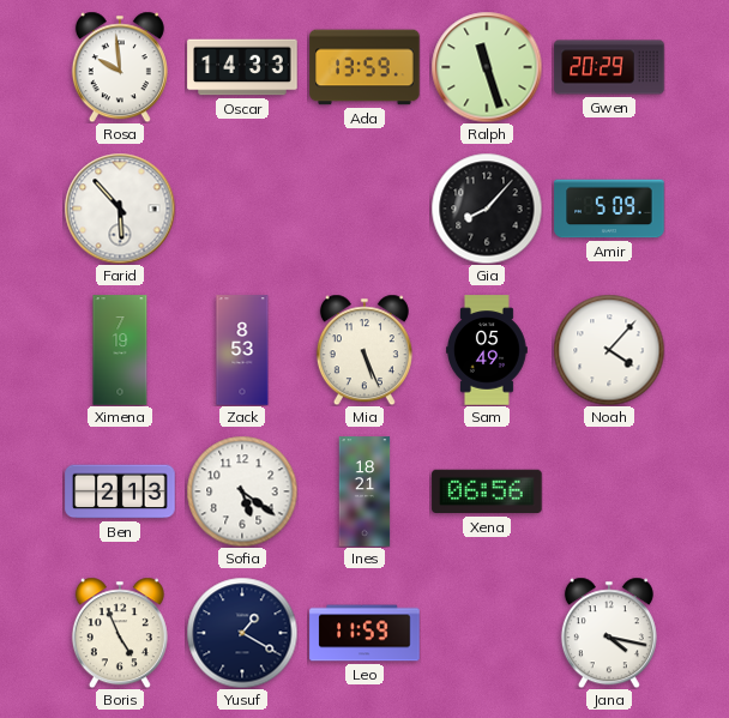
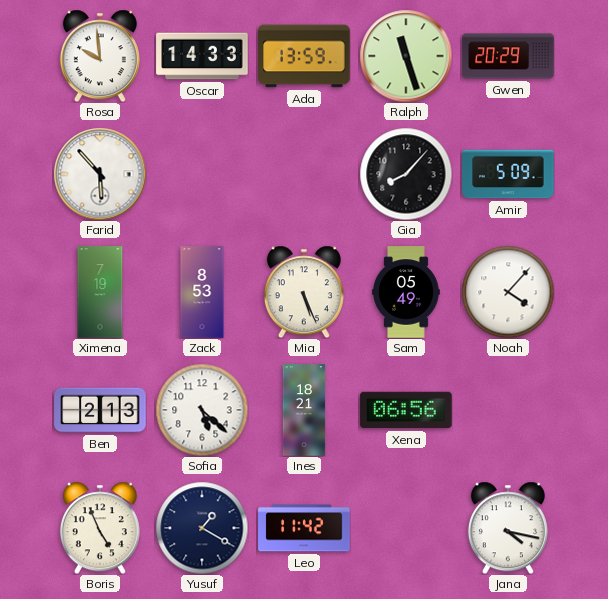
Sofia: 5:21 -> 5:22
Leo: 11:59 -> 11:42
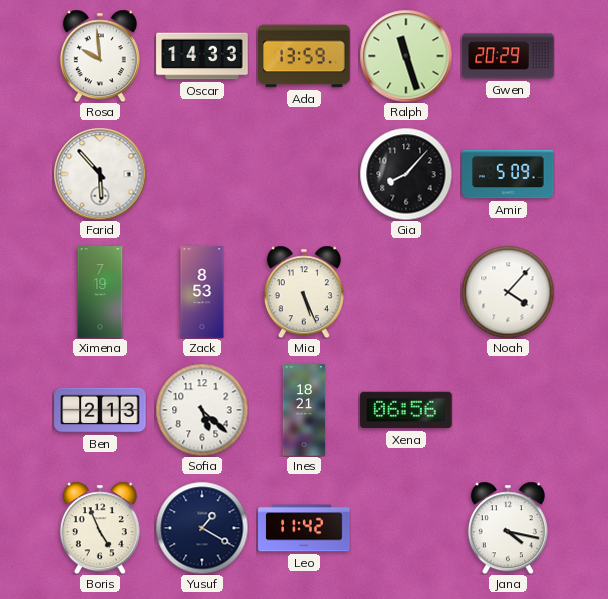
Sam: 05:49 -> none
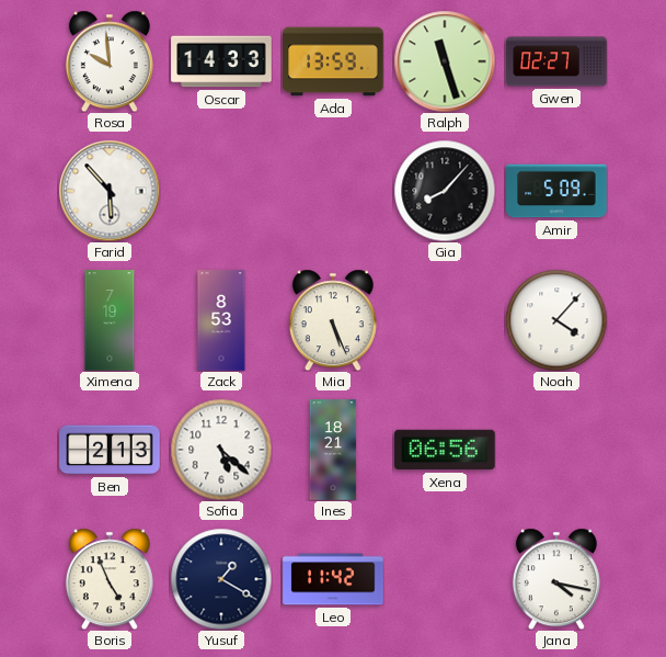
Gwen: 20:29 -> 02:27
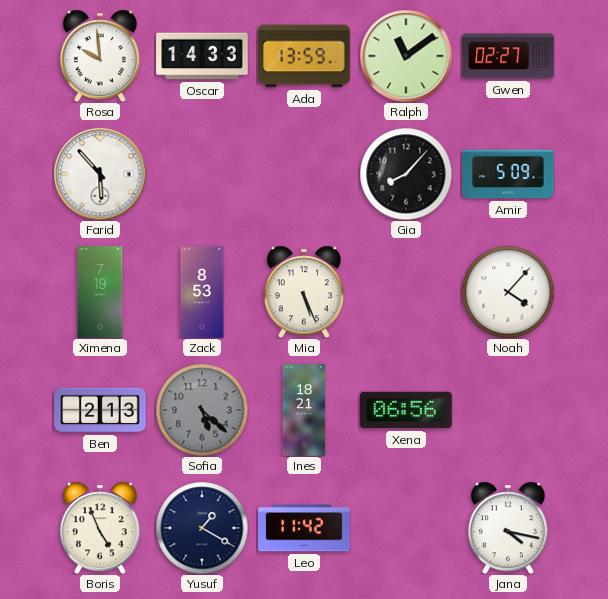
Ralph: 11:27 -> 11:09
Sofia dial: white -> grey
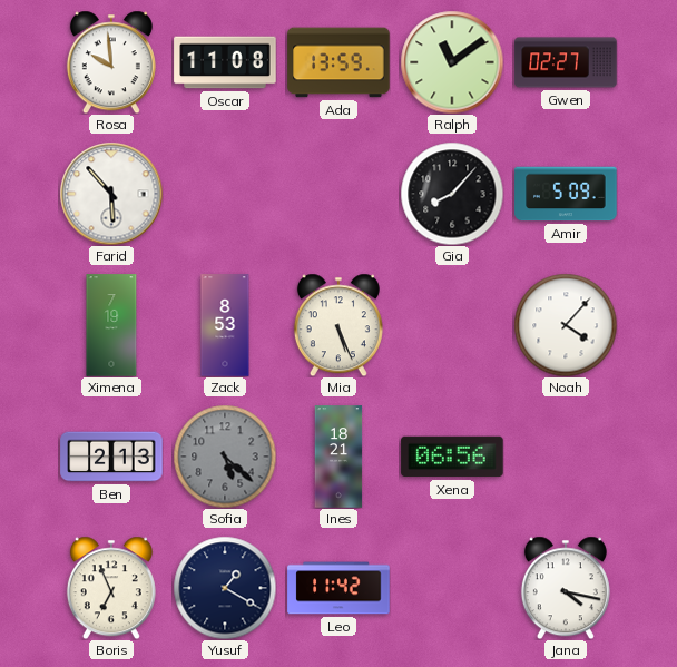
Oscar: 14:33 -> 11:08
Boris: 4:56 -> 6:56
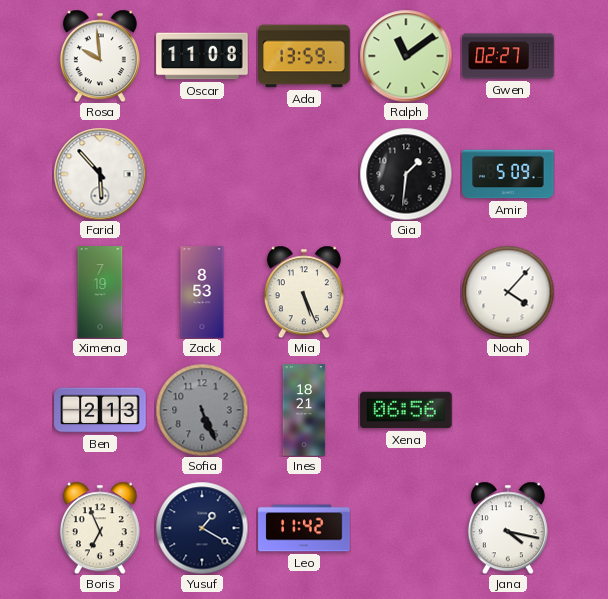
Gia: 8:07 -> 1:31
Sofia: 5:22 -> 5:26
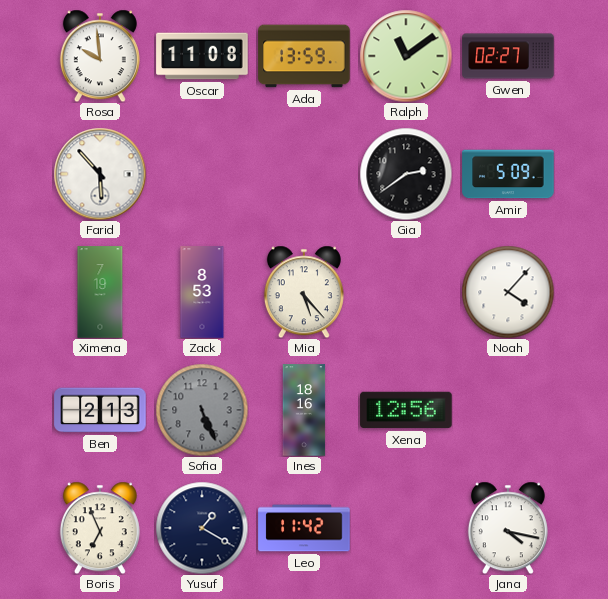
Gia: 1:31 -> 2:39
Mia: 5:26 -> 5:23
Ines: 18:21 -> 18:16
Xena: 06:56 -> 12:56
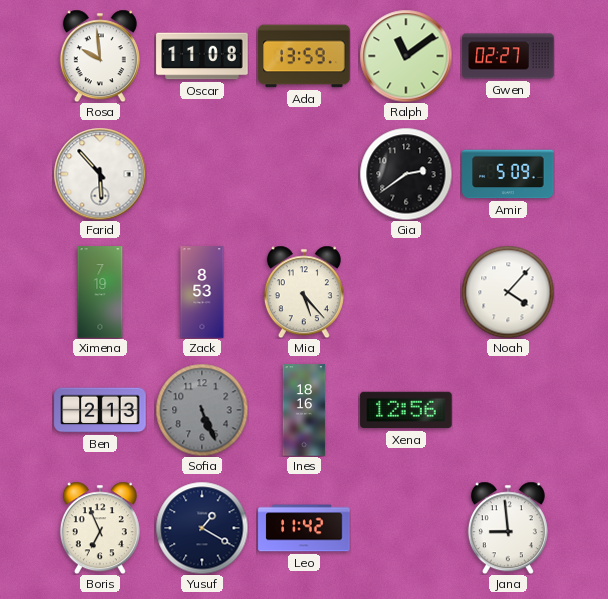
Jana: 4:17 -> 8:59
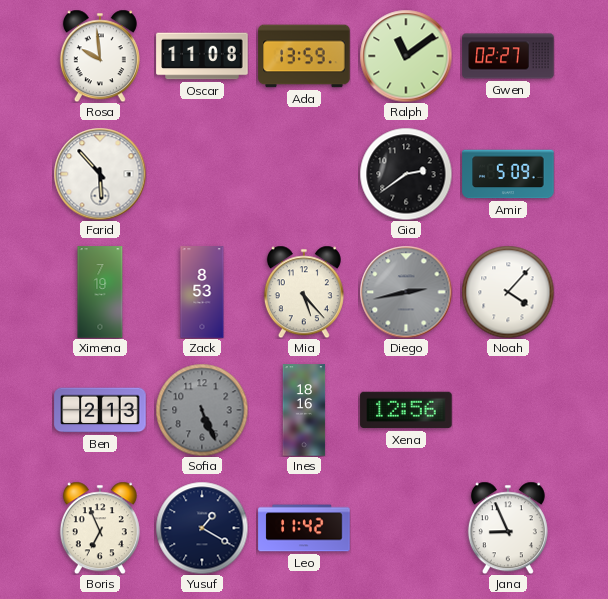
Diego: none -> 2:43
Jana: 8:59 -> 8:56
